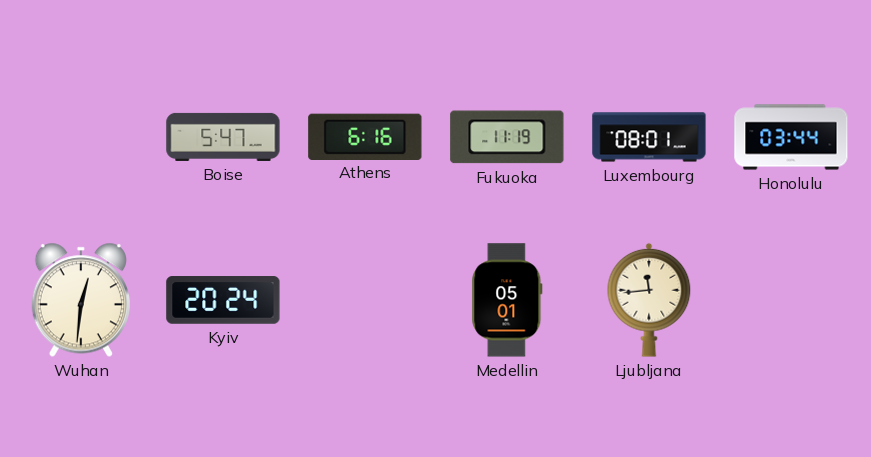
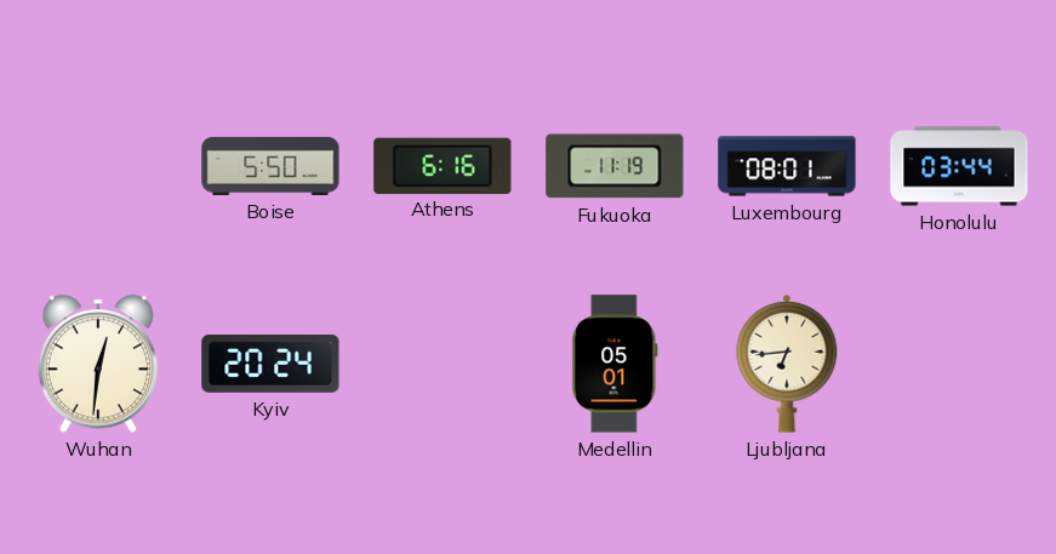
Boise: 5:47 -> 5:50
Ljubljana: 11:44 -> 6:44
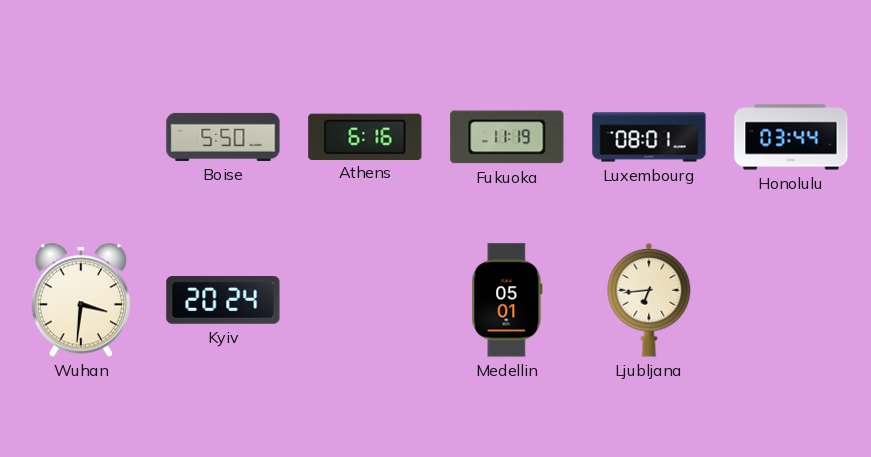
Wuhan: 12:31 -> 3:31
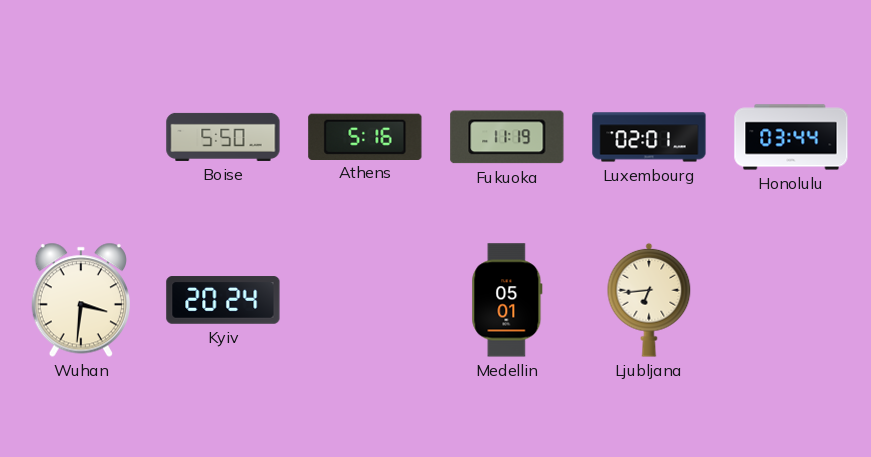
Athens: 6:16 -> 5:16
Luxembourg: 08:01 -> 02:01
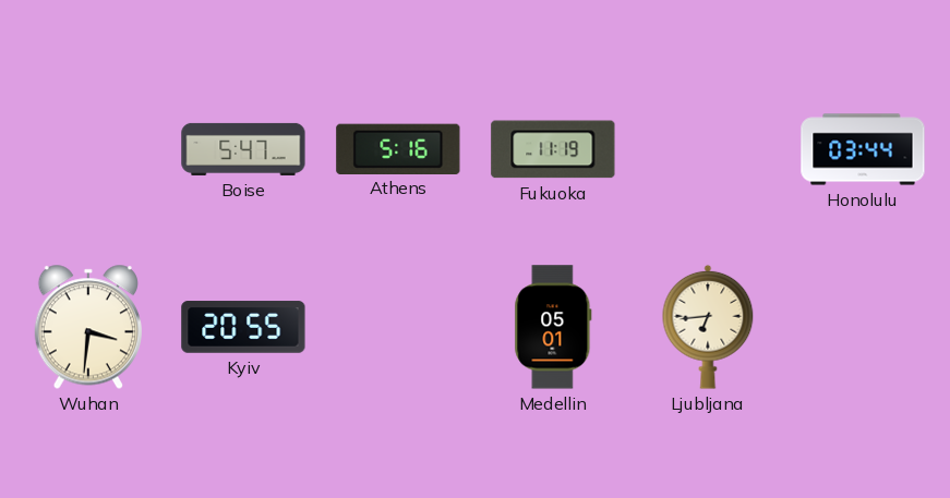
Boise: 5:50 -> 5:47
Luxembourg: 02:01 -> none
Kyiv: 20:24 -> 20:55
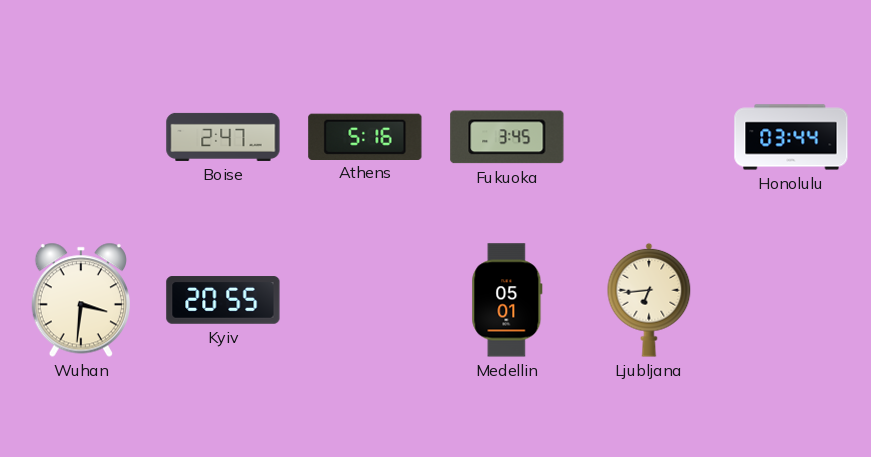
Boise: 5:47 -> 2:47
Fukuoka: 11:19 -> 3:45
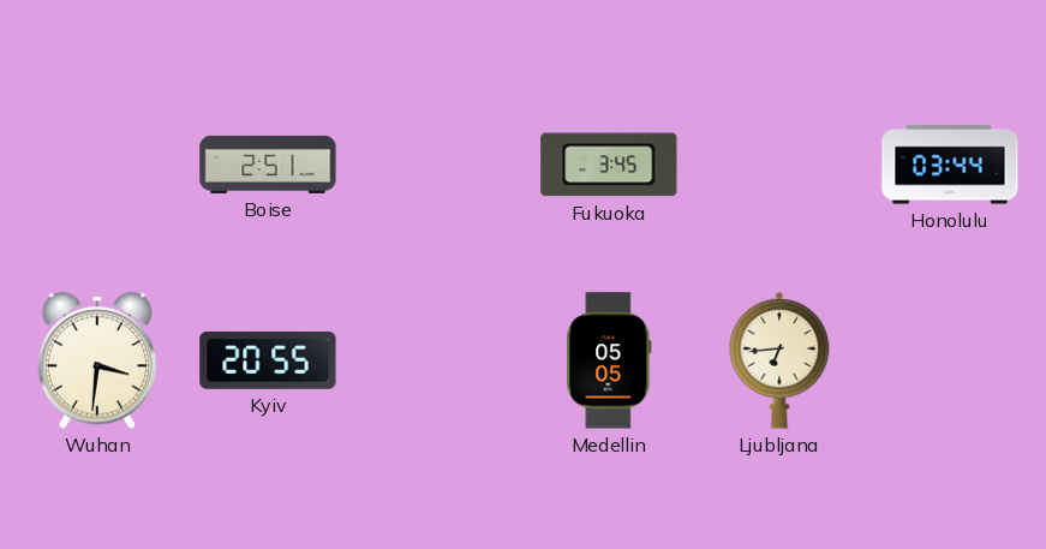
Boise: 2:47 -> 2:51
Athens: 5:16 -> none
Medellin: 05:01 -> 05:05
